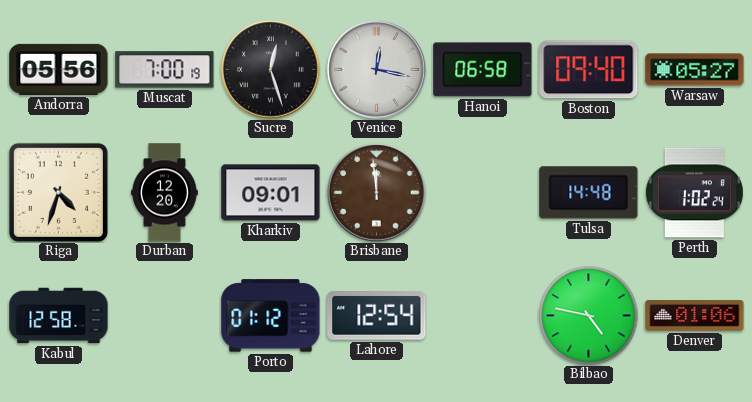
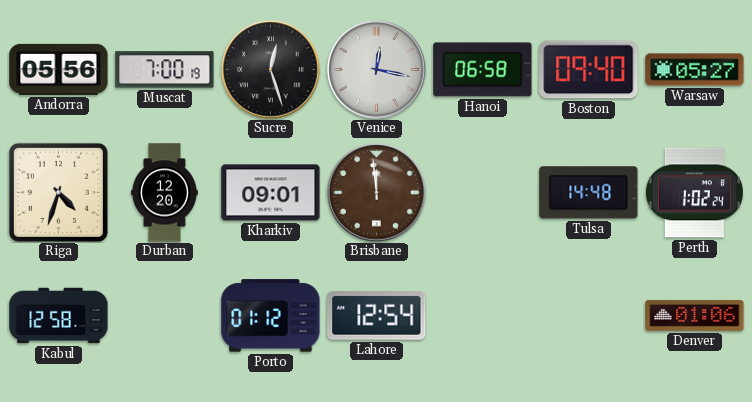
Bilbao: 4:47 -> none
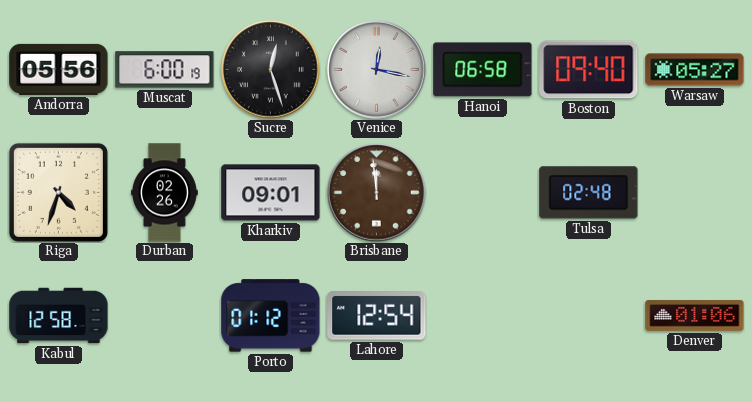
Muscat: 7:00 -> 6:00
Durban: 12:20 -> 02:26
Tulsa: 14:48 -> 02:48
Perth: 1:02 -> none
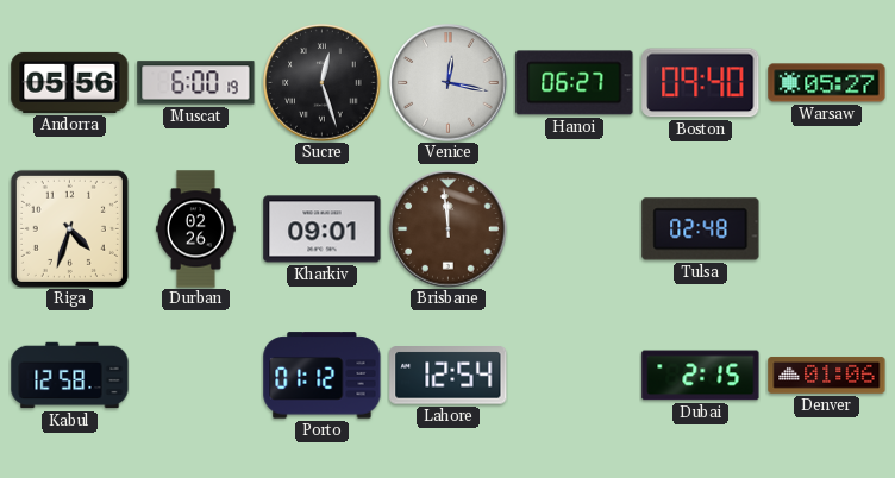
Hanoi: 06:58 -> 06:27
Dubai: none -> 2:15
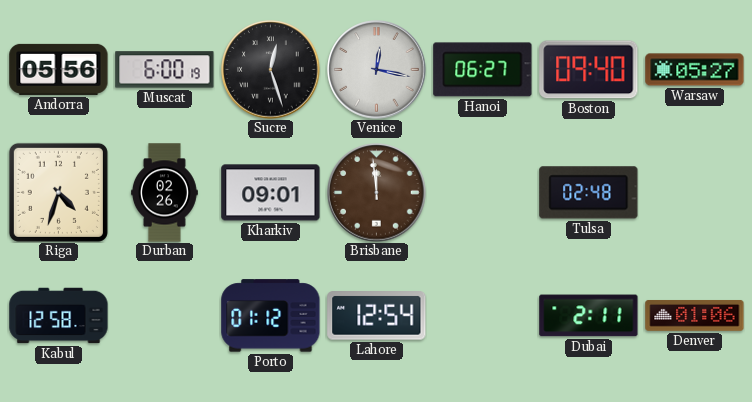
Dubai: 2:15 -> 2:11
